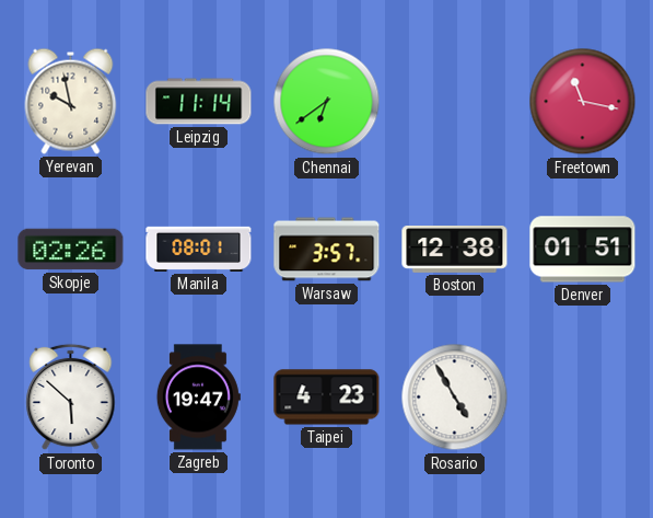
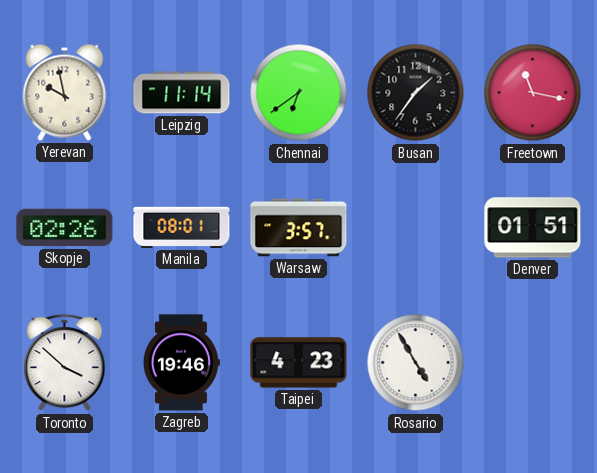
Busan: none -> 1:36
Boston: 12:38 -> none
Toronto: 5:52 -> 3:52
Zagreb: 19:47 -> 19:46
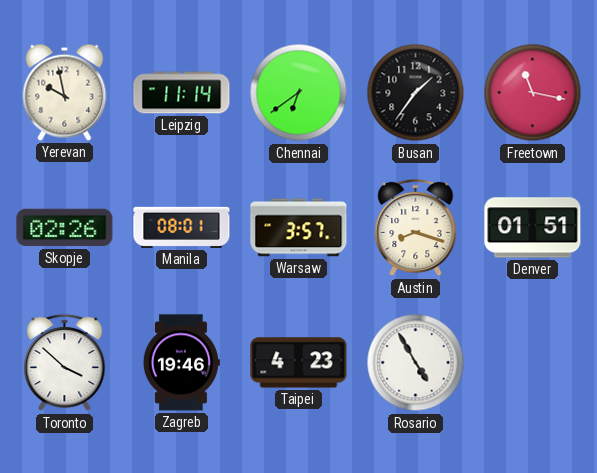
Austin: none -> 8:18
